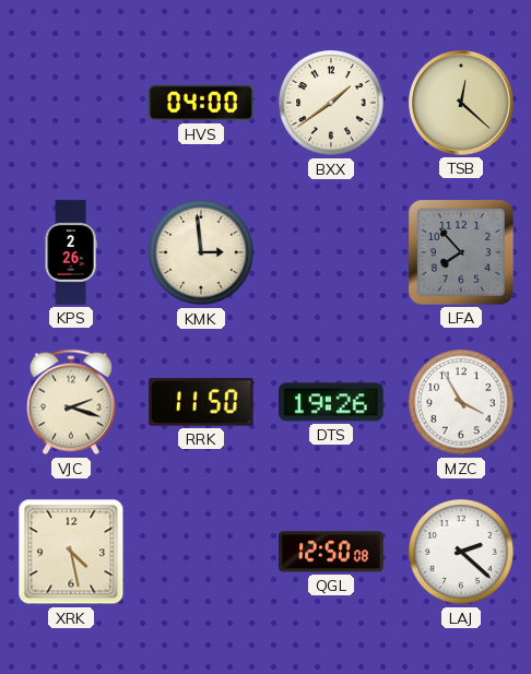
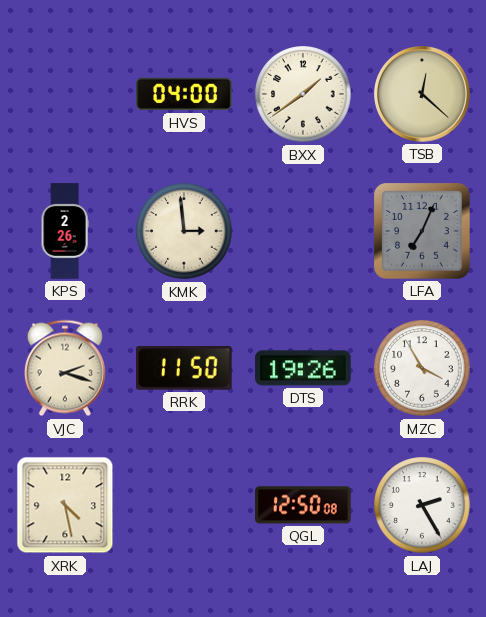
LFA: 7:53 -> 7:04
LAJ: 2:22 -> 2:25
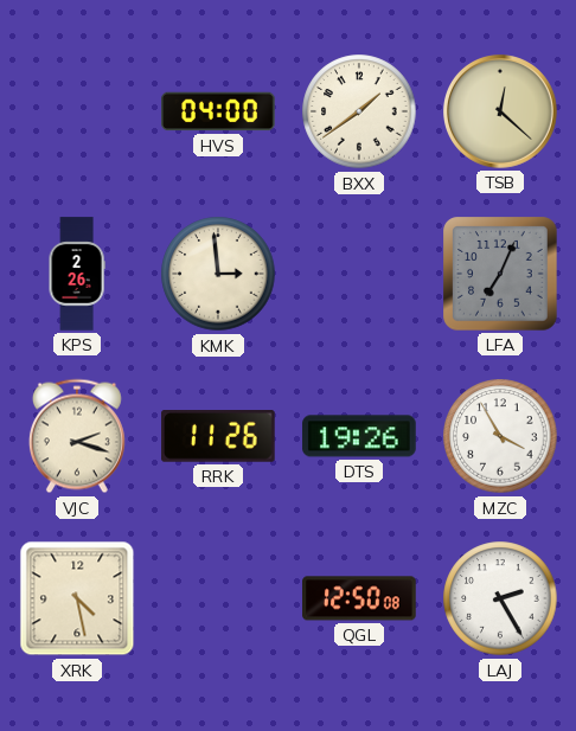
RRK: 11:50 -> 11:26
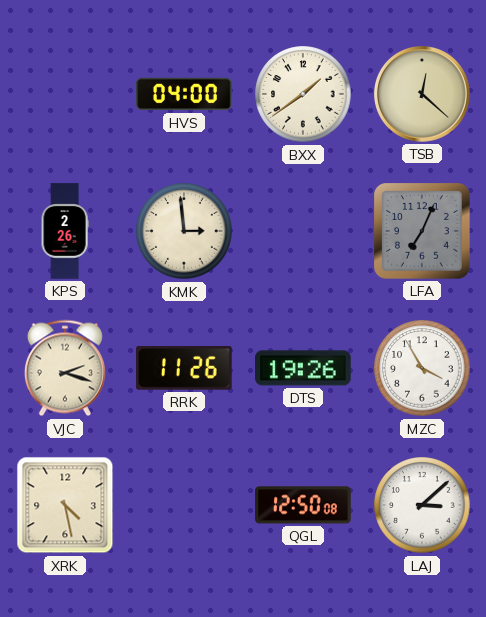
LAJ: 2:25 -> 3:08
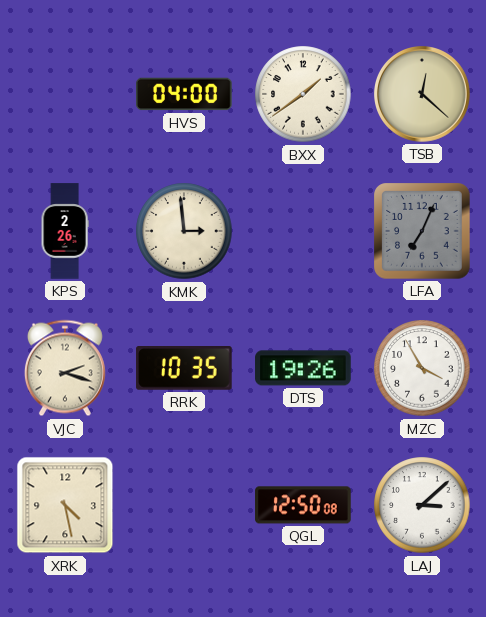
RRK: 11:26 -> 10:35
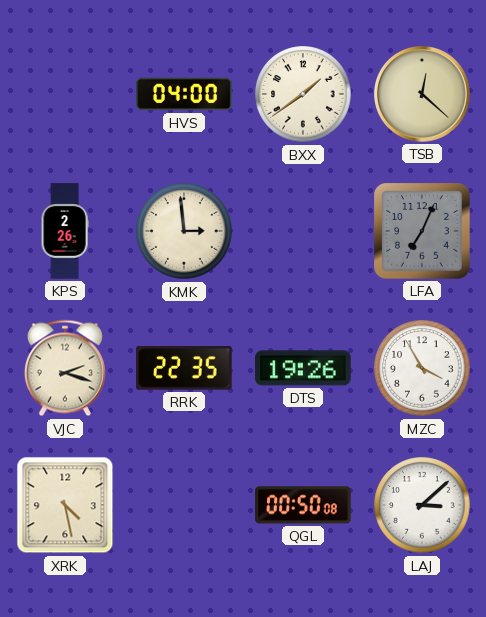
RRK: 10:35 -> 22:35
QGL: 12:50 -> 00:50
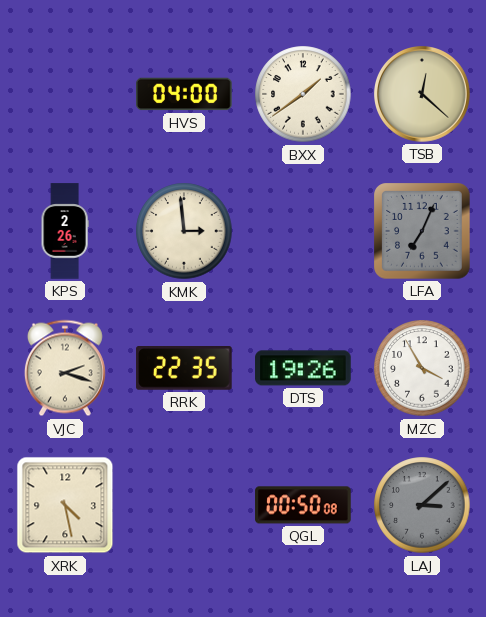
LAJ dial: white -> grey
